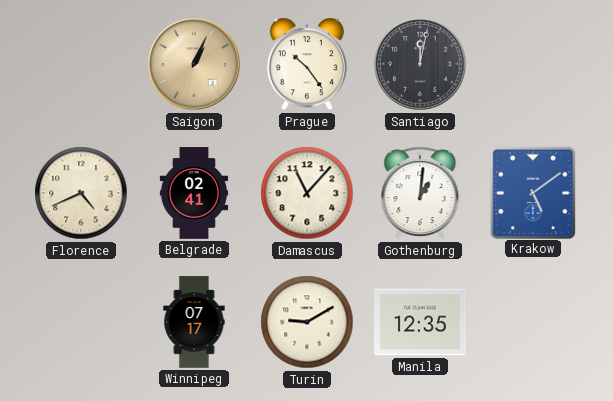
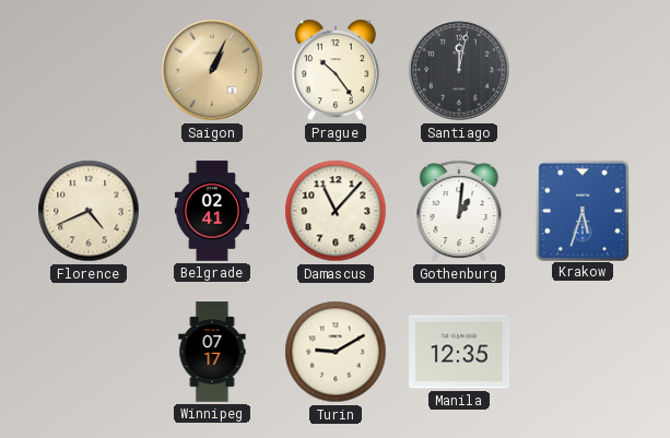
Krakow: 5:09 -> 5:33
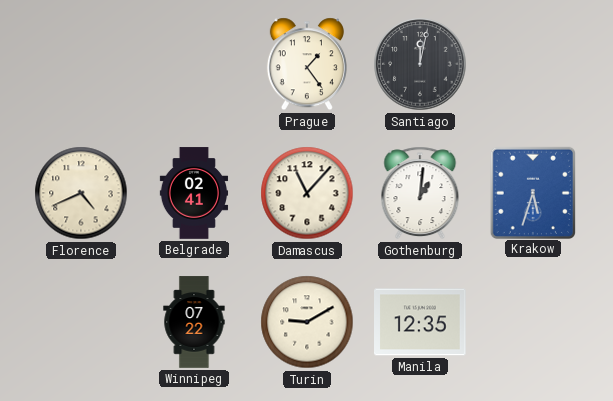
Saigon: 1:04 -> none
Prague: 10:24 -> 1:24
Winnipeg: 07:17 -> 07:22
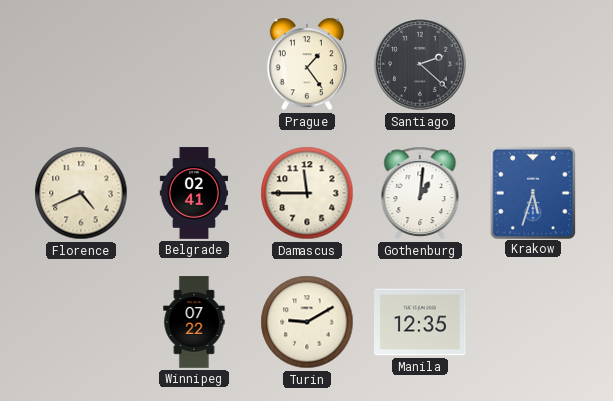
Santiago: 12:02 -> 2:22
Damascus: 11:07 -> 11:45
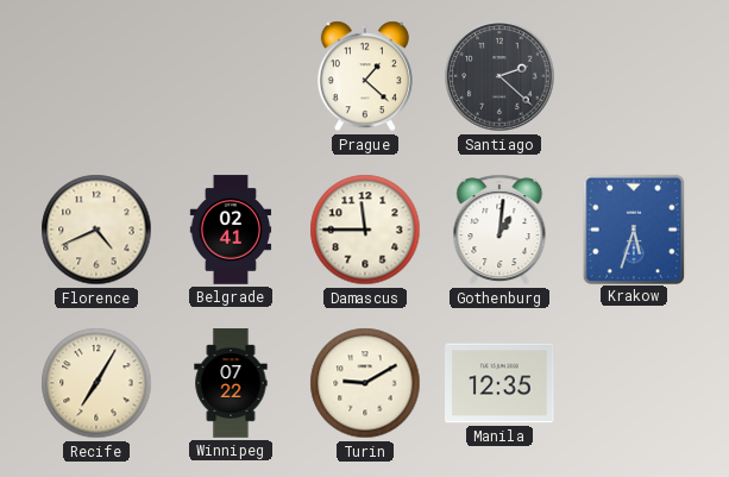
Prague: 1:24 -> 1:22
Recife: none -> 7:05
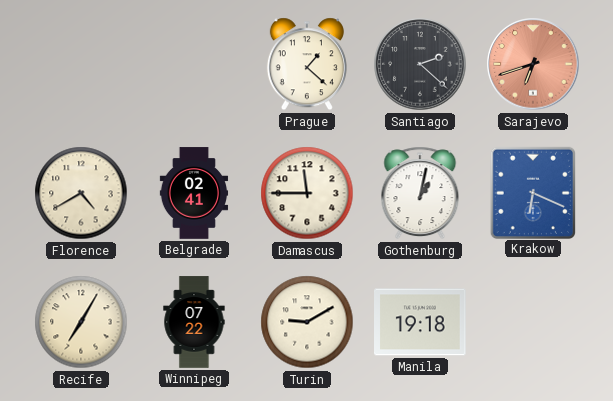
Sarajevo: none -> 6:42
Florence: 4:41 -> 4:40
Gothenburg: 1:01 -> 1:02
Krakow: 5:33 -> 6:19
Manila: 12:35 -> 19:18
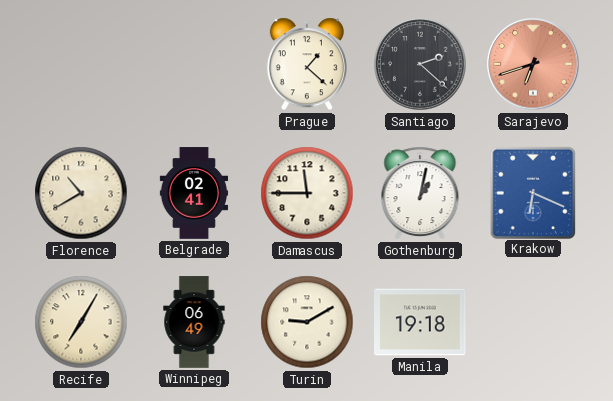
Florence: 4:40 -> 10:40
Winnipeg: 07:22 -> 06:49
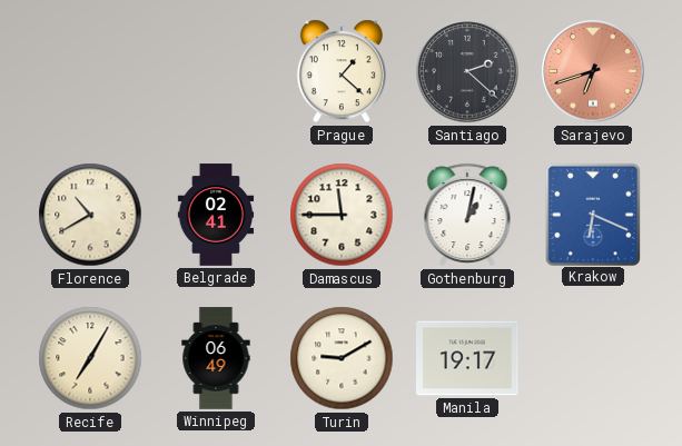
Manila: 19:18 -> 19:17
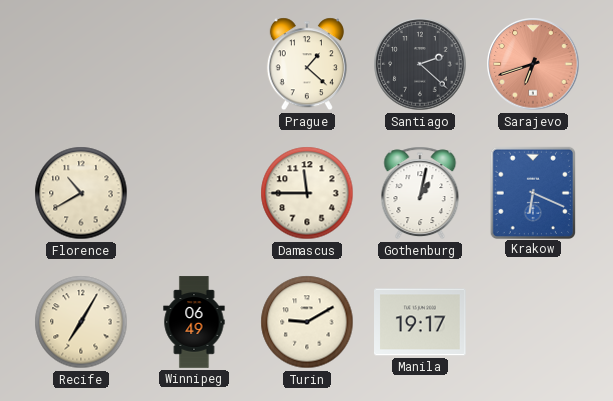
Belgrade: 02:41 -> none
